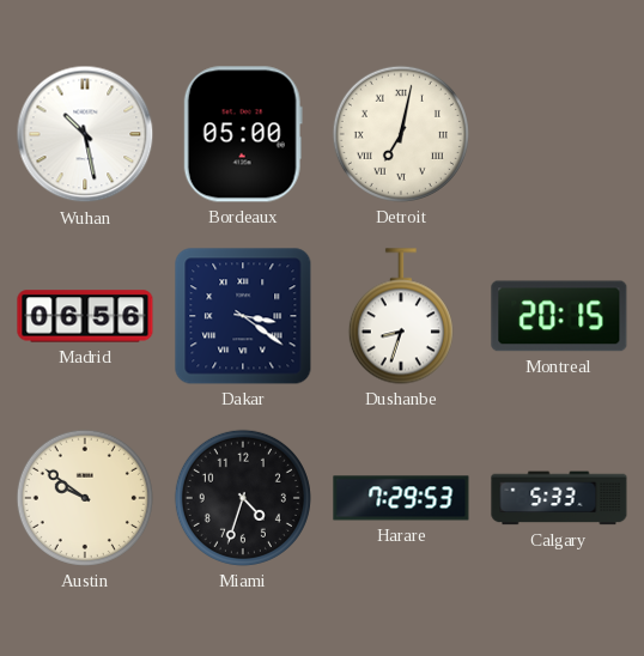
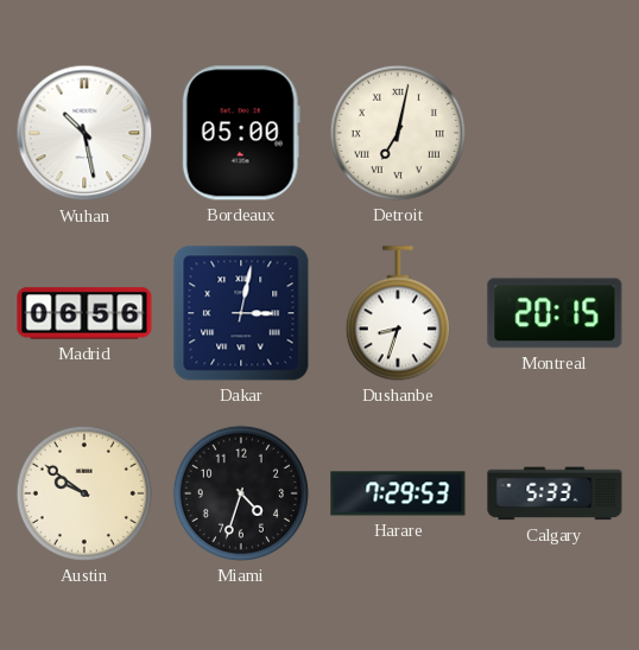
Dakar: 3:21 -> 3:02
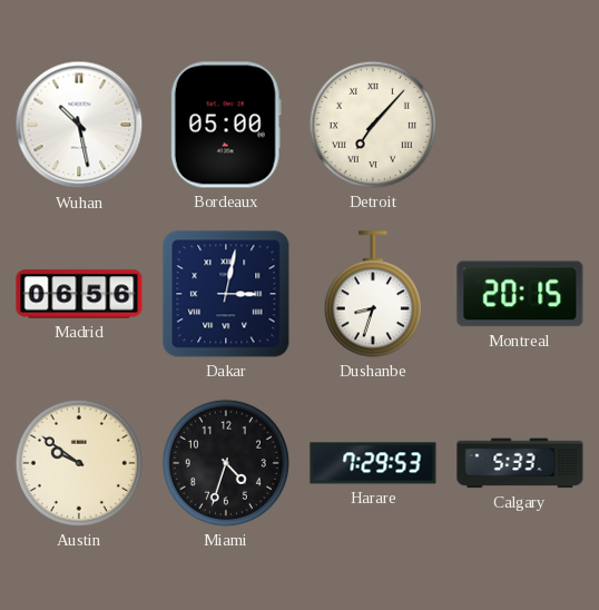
Detroit: 7:02 -> 7:07
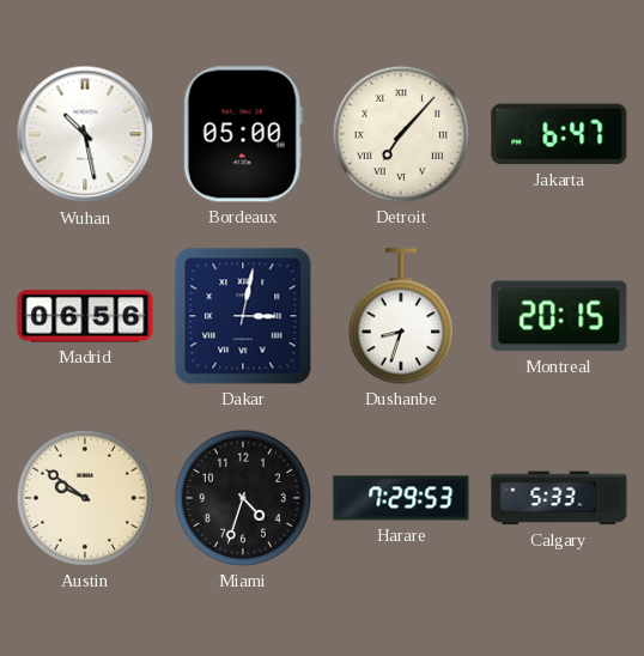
Jakarta: none -> 6:47
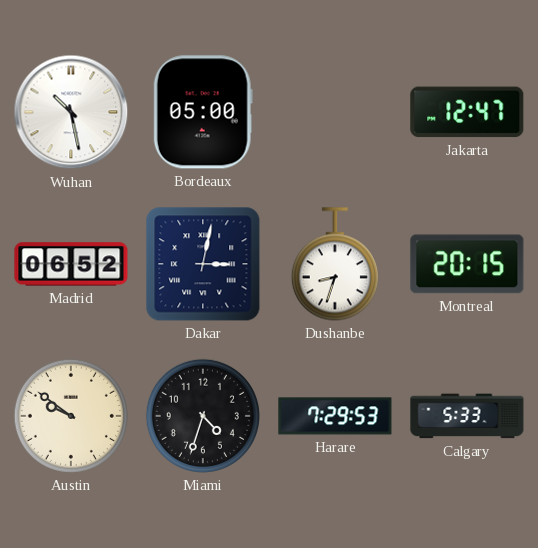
Detroit: 7:07 -> none
Jakarta: 6:47 -> 12:47
Madrid: 06:56 -> 06:52
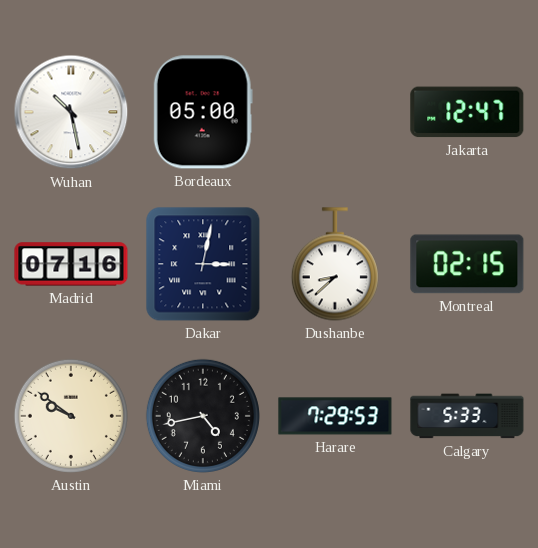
Madrid: 06:52 -> 07:16
Dushanbe: 8:33 -> 8:38
Montreal: 20:15 -> 02:15
Miami: 4:33 -> 4:43
